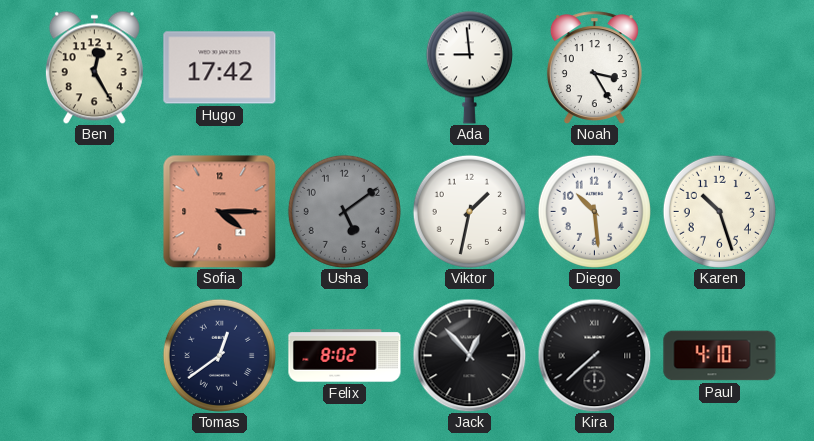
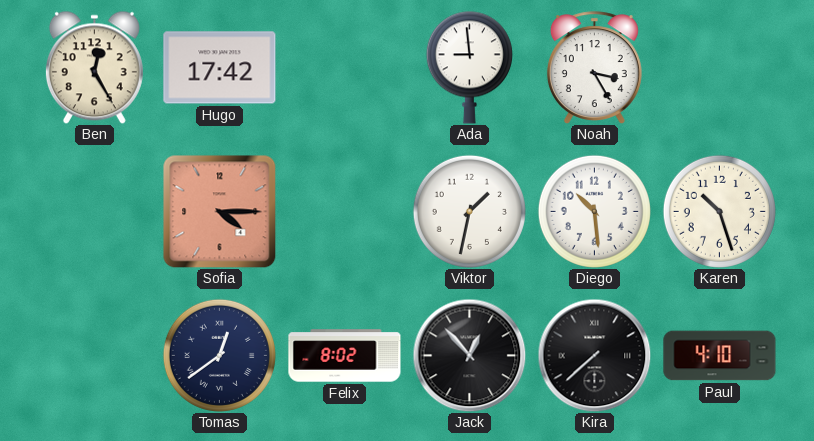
Usha: 5:09 -> none
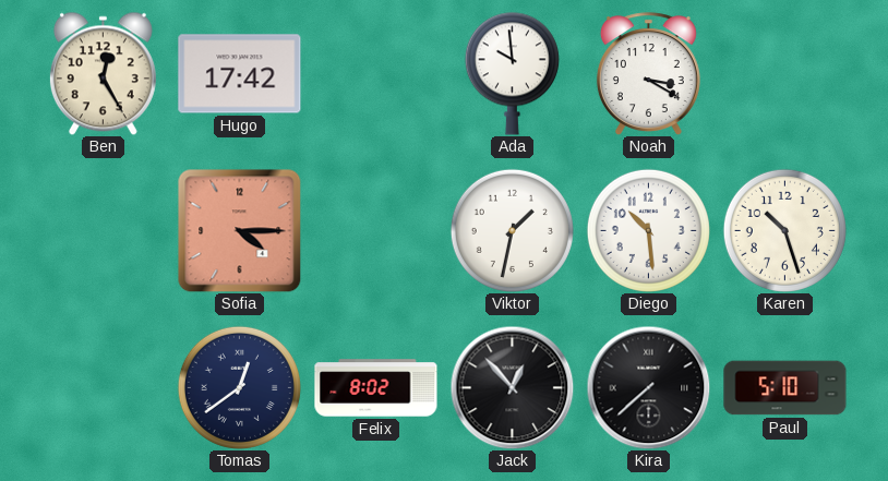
Ada: 8:59 -> 9:59
Noah: 3:25 -> 3:20
Paul: 4:10 -> 5:10
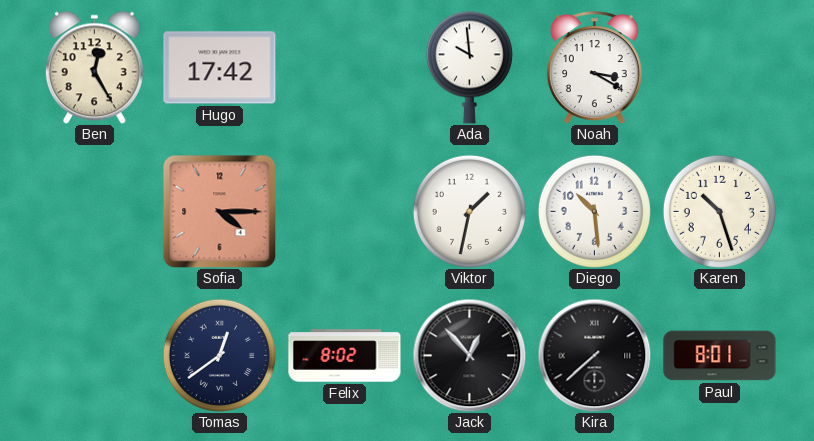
Paul: 5:10 -> 8:01
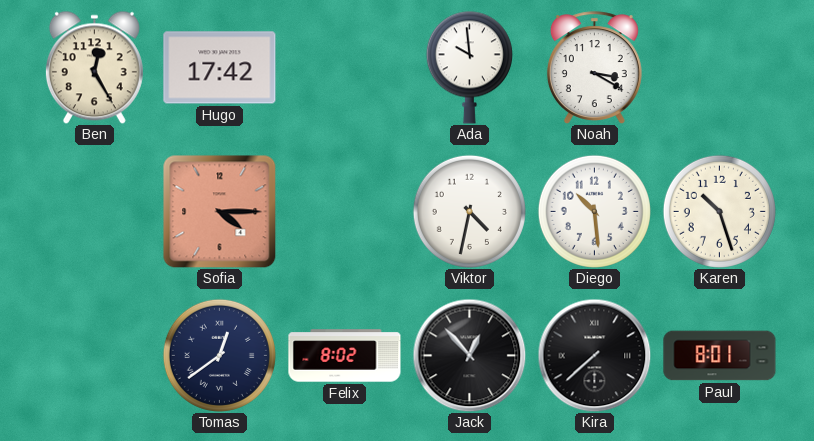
Viktor: 1:32 -> 4:32
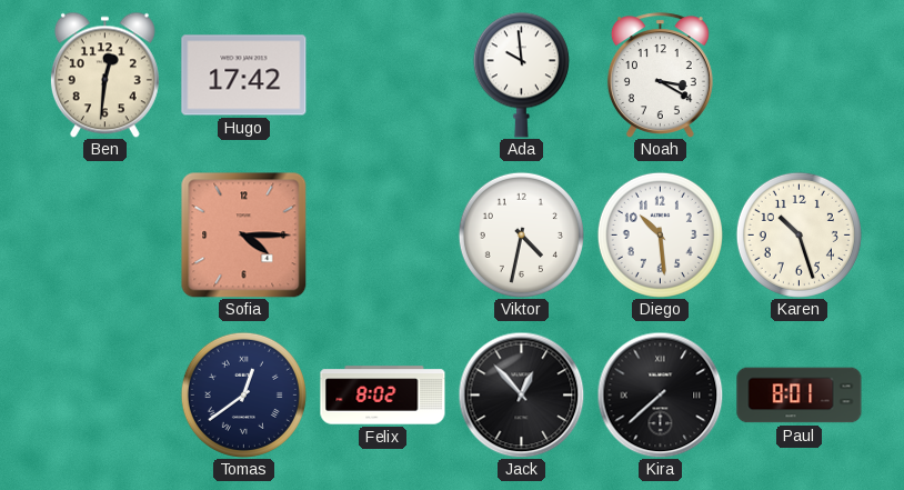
Ben: 12:25 -> 12:31
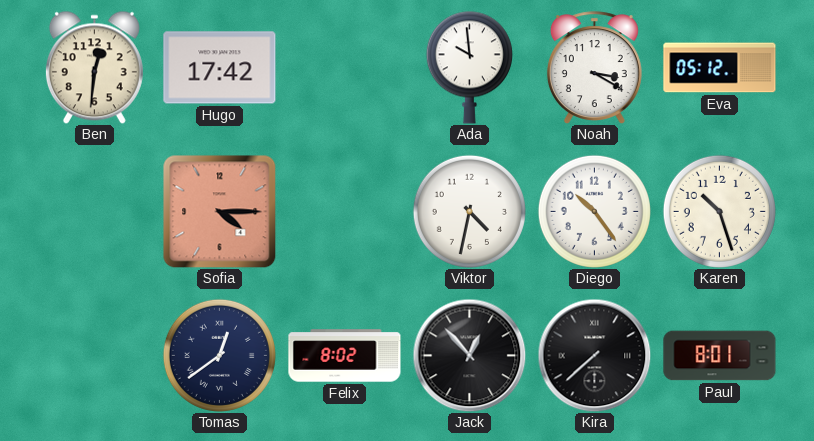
Eva: none -> 05:12
Diego: 10:29 -> 10:24
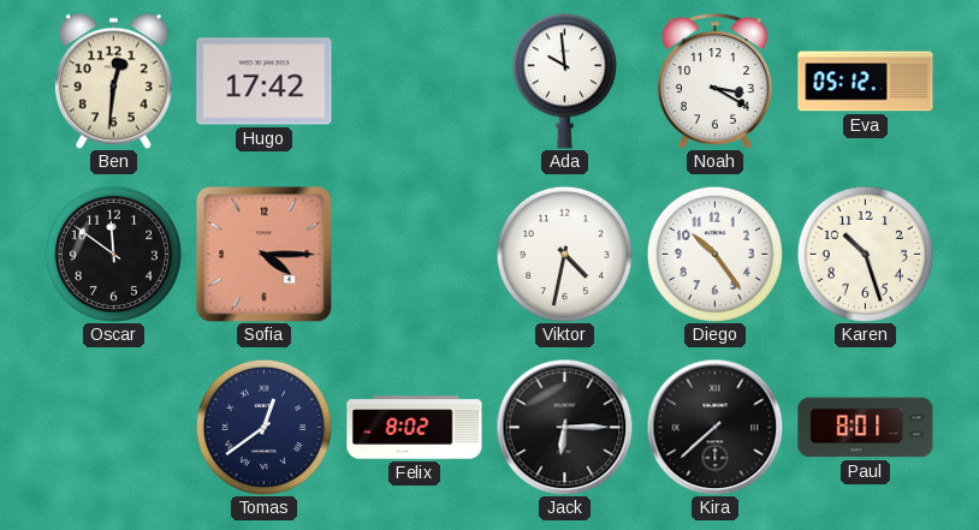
Oscar: none -> 11:51
Jack: 12:53 -> 6:15
